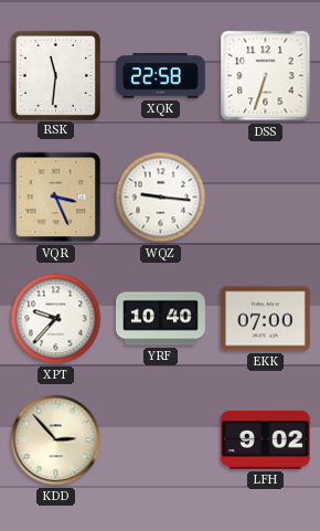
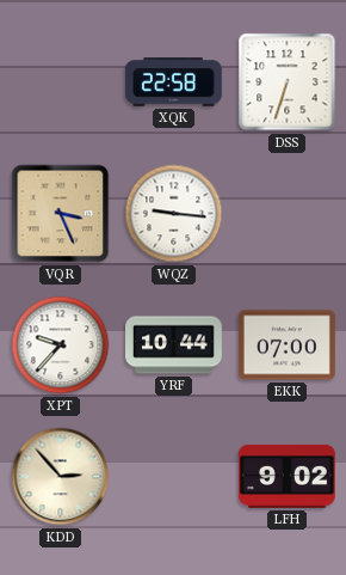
RSK: 11:31 -> none
YRF: 10:40 -> 10:44
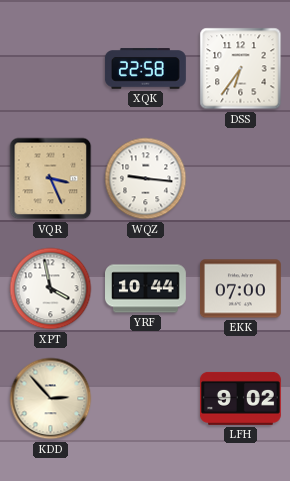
DSS: 6:33 -> 6:36
XPT: 9:37 -> 3:58
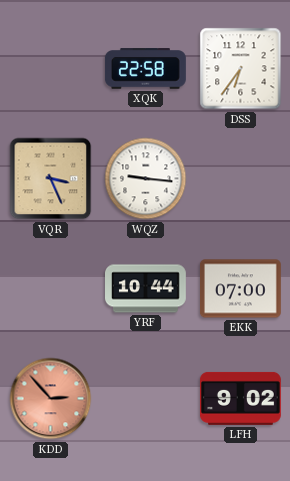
XPT: 3:58 -> none
KDD dial: cream -> salmon
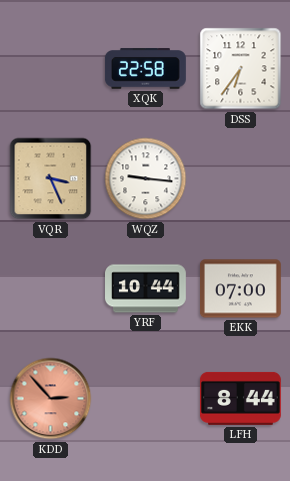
LFH: 9:02 -> 8:44
